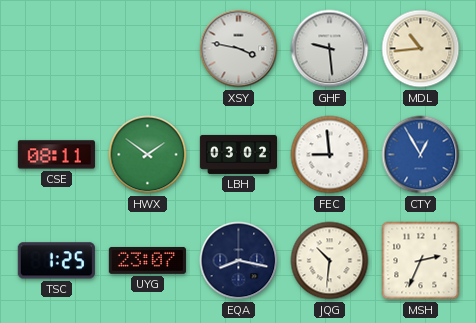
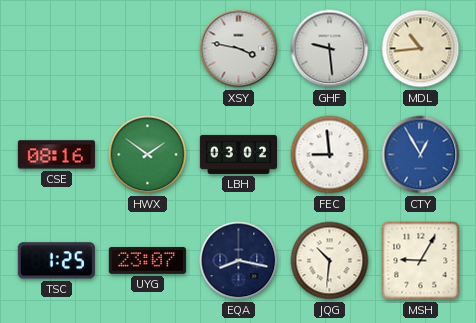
CSE: 08:11 -> 08:16
MSH: 2:34 -> 9:05
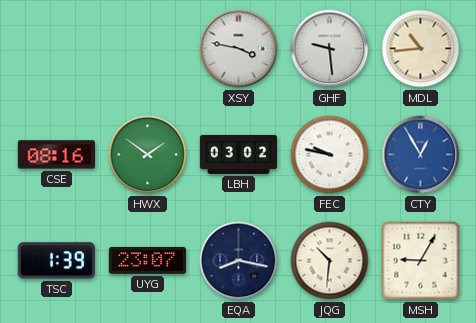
FEC: 8:59 -> 9:47
TSC: 1:25 -> 1:39
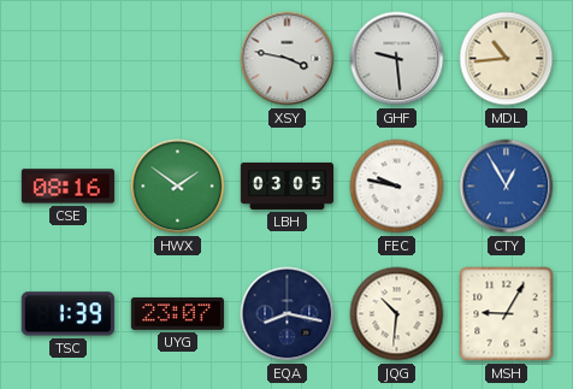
LBH: 03:02 -> 03:05
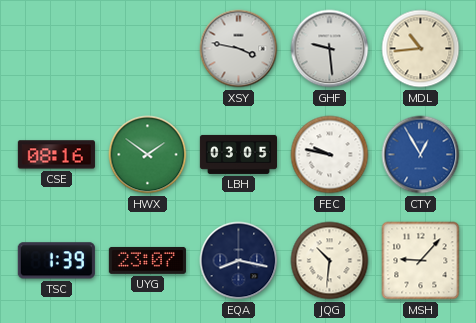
MSH: 9:05 -> 9:07
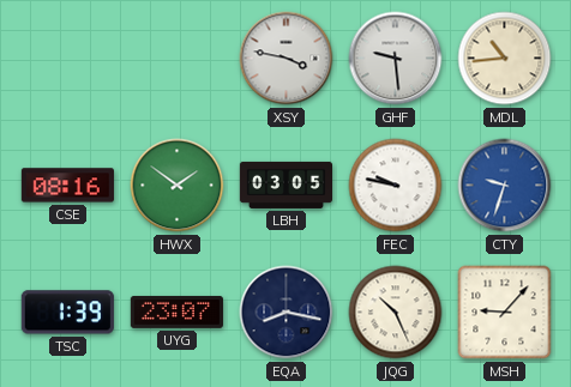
CTY: 12:55 -> 9:33
JQG: 10:31 -> 10:26
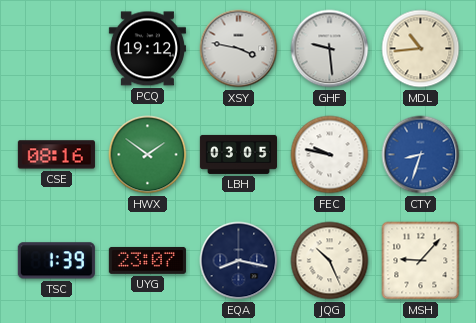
PCQ: none -> 19:12
CTY: 9:33 -> 8:33
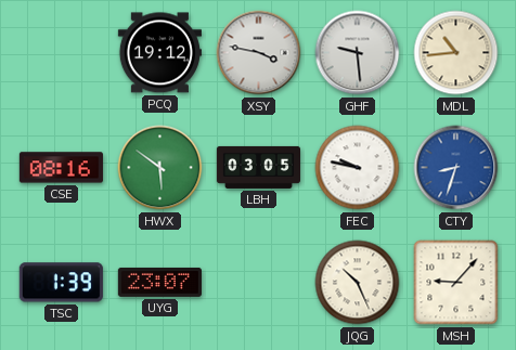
HWX: 1:51 -> 5:51
EQA: 8:17 -> none
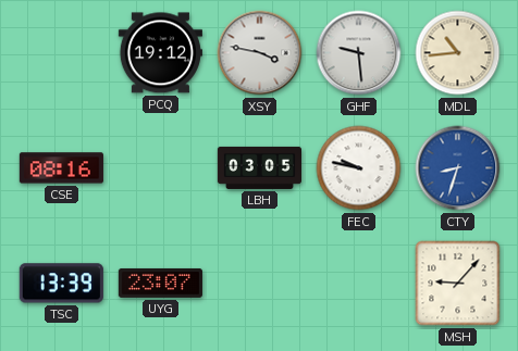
HWX: 5:51 -> none
TSC: 1:39 -> 13:39
JQG: 10:26 -> none
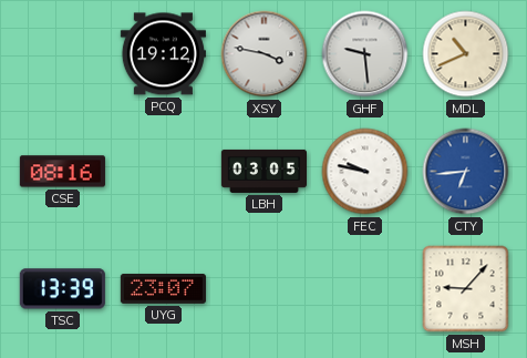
MDL: 10:44 -> 10:41
CTY: 8:33 -> 6:44
